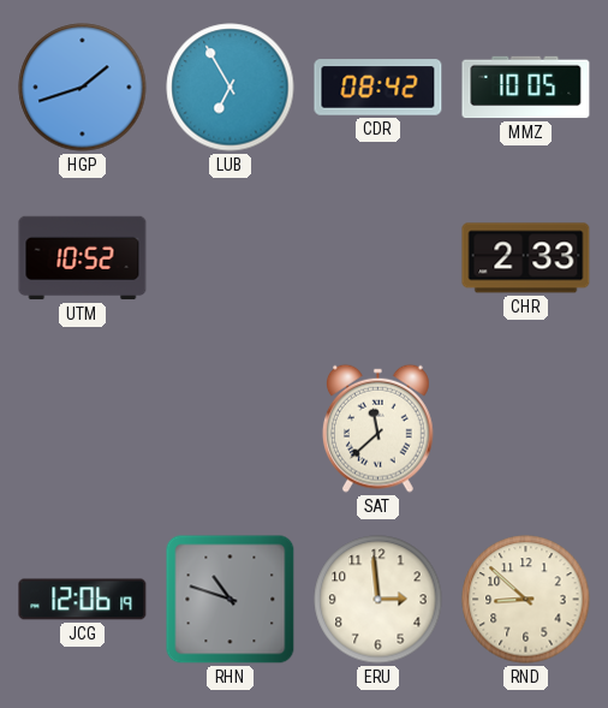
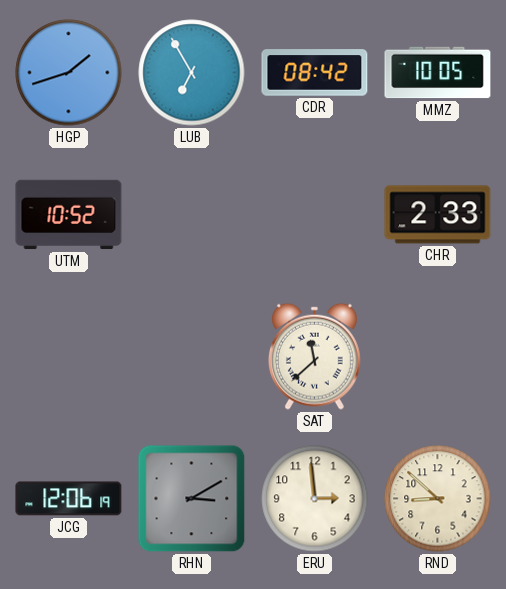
RHN: 10:48 -> 3:10
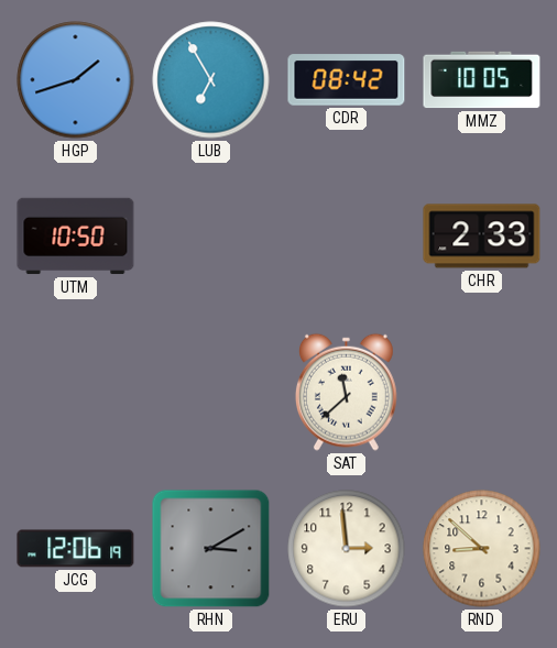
UTM: 10:52 -> 10:50
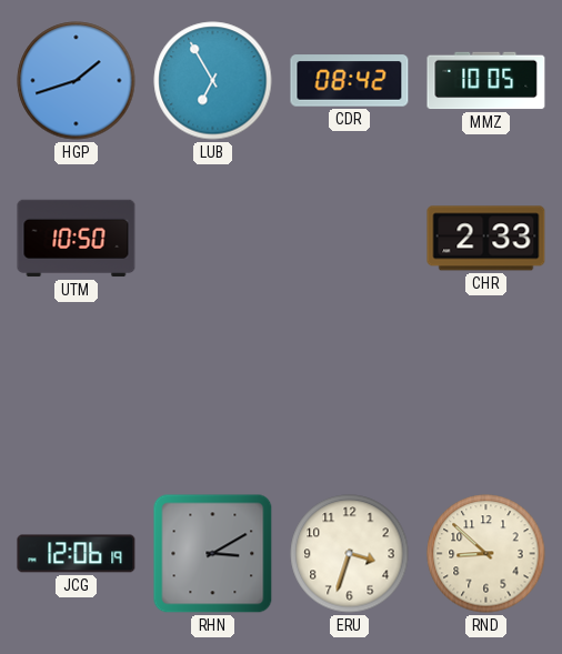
SAT: 11:38 -> none
ERU: 2:59 -> 3:33
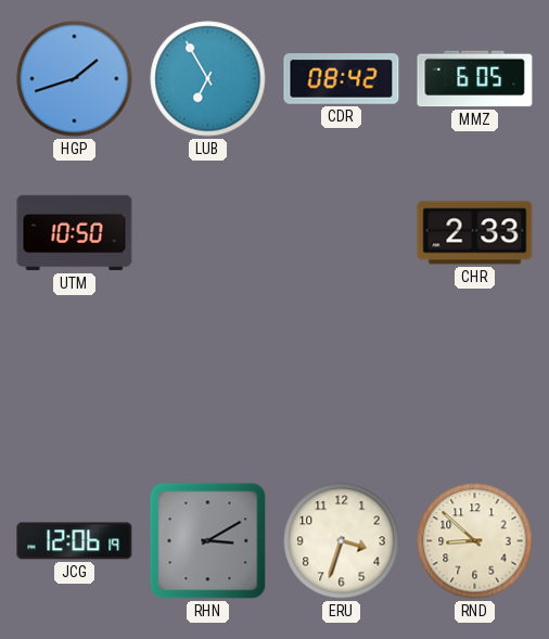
MMZ: 10:05 -> 6:05
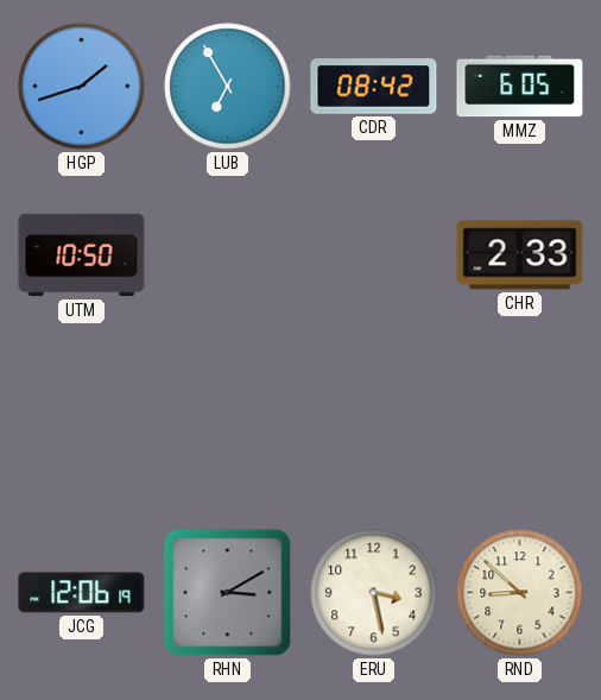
ERU: 3:33 -> 3:28
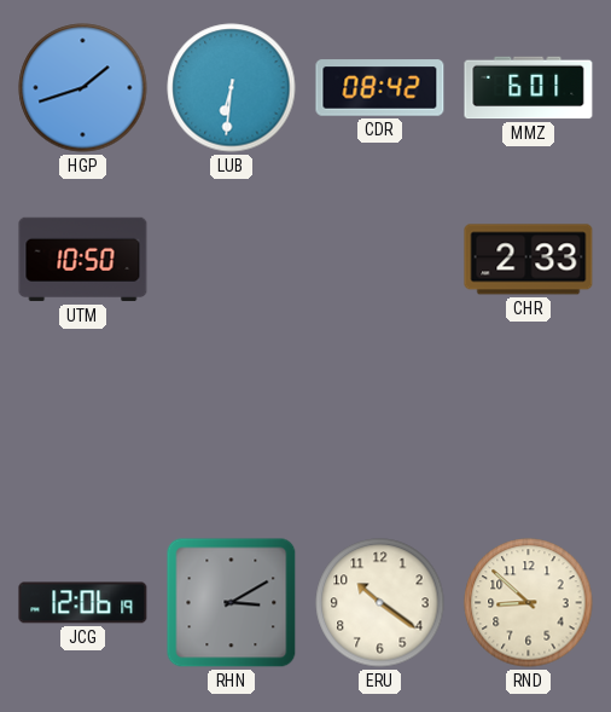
LUB: 6:55 -> 6:31
MMZ: 6:05 -> 6:01
ERU: 3:28 -> 10:21
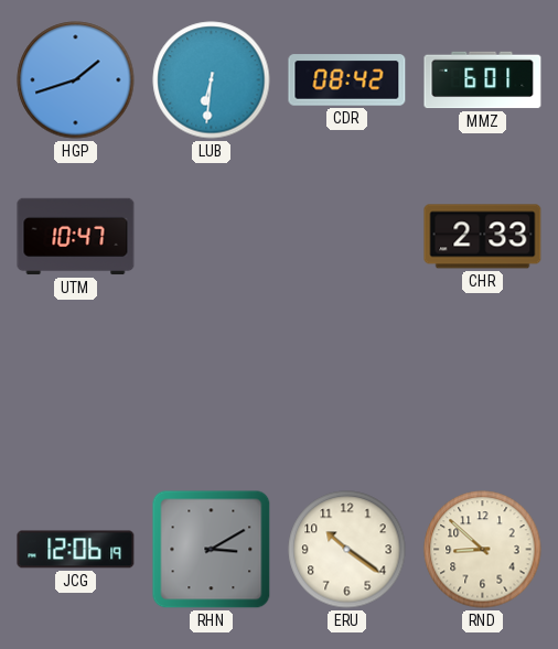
UTM: 10:50 -> 10:47
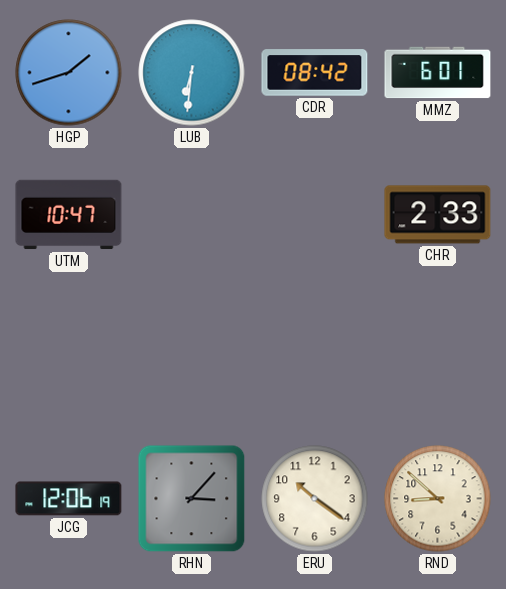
RHN: 3:10 -> 3:07
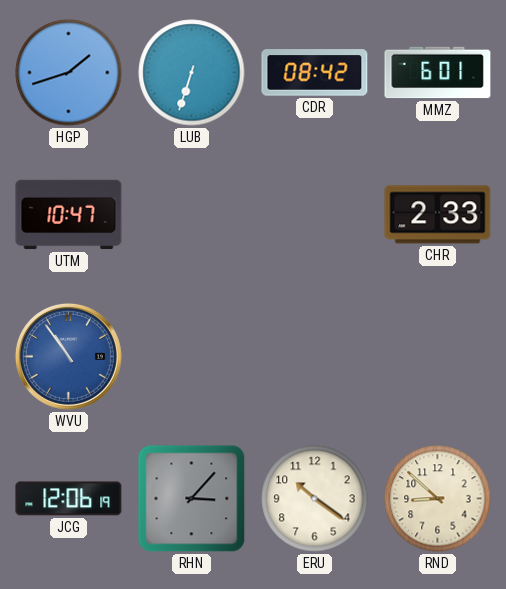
LUB: 6:31 -> 6:33
WVU: none -> 10:54
